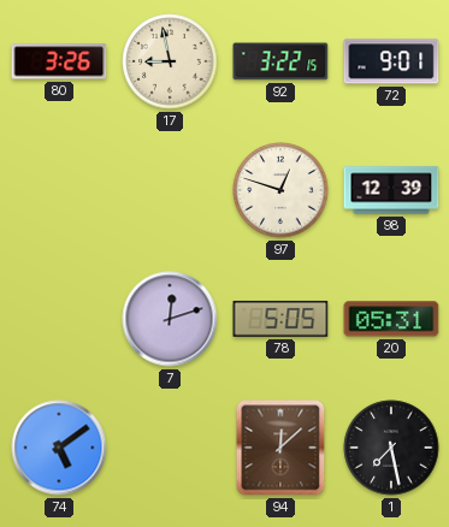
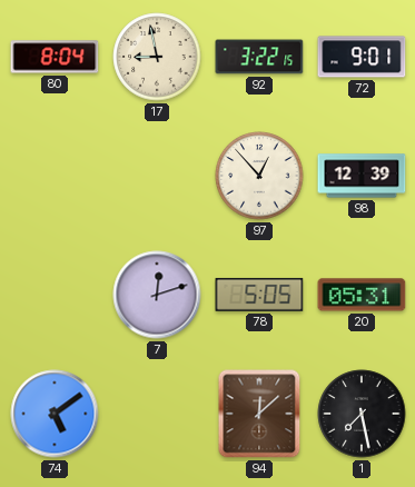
80: 3:26 -> 8:04
97: 12:48 -> 12:53
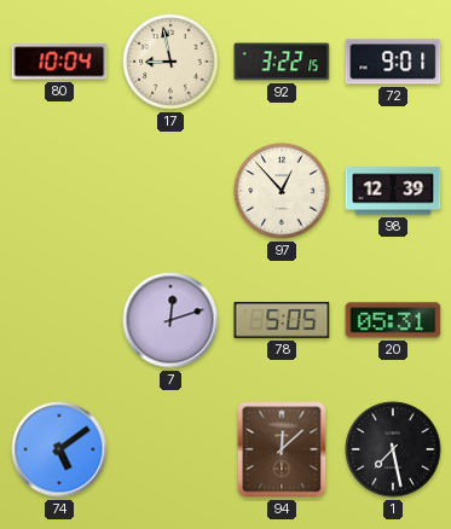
80: 8:04 -> 10:04
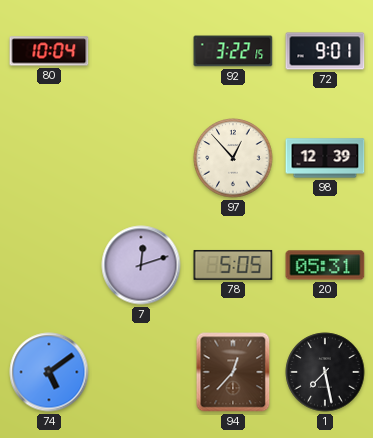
17: 8:58 -> none
94: 12:08 -> 12:37
